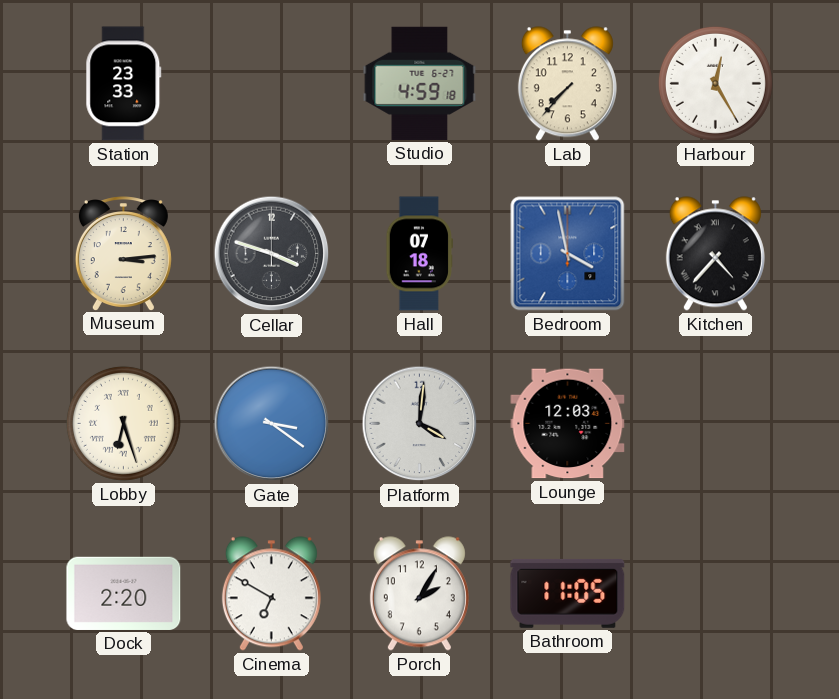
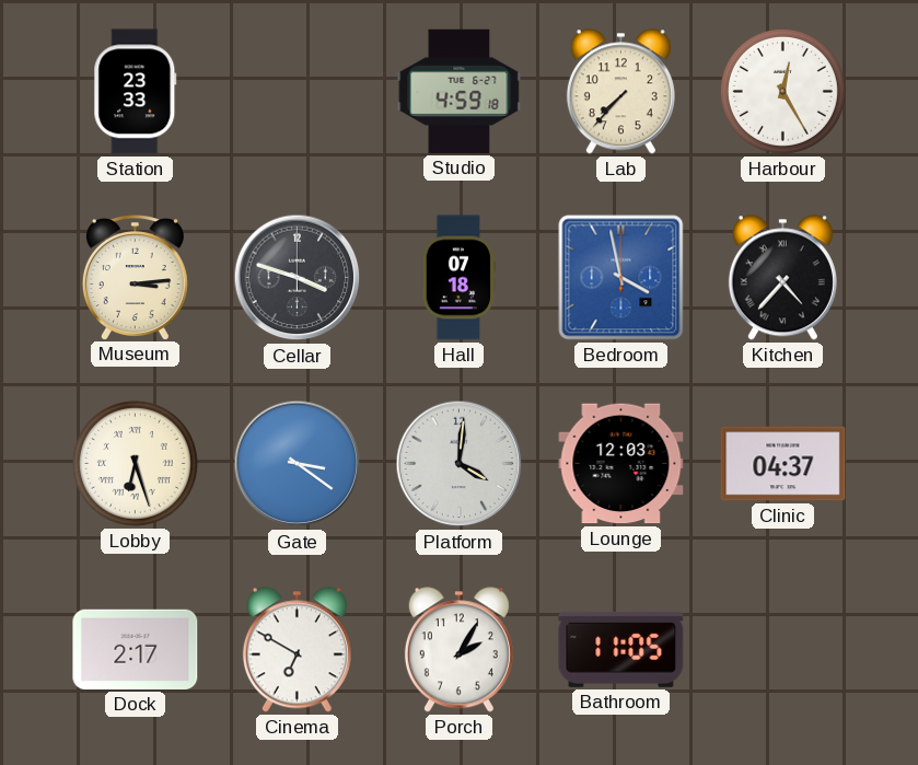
Clinic: none -> 04:37
Dock: 2:20 -> 2:17
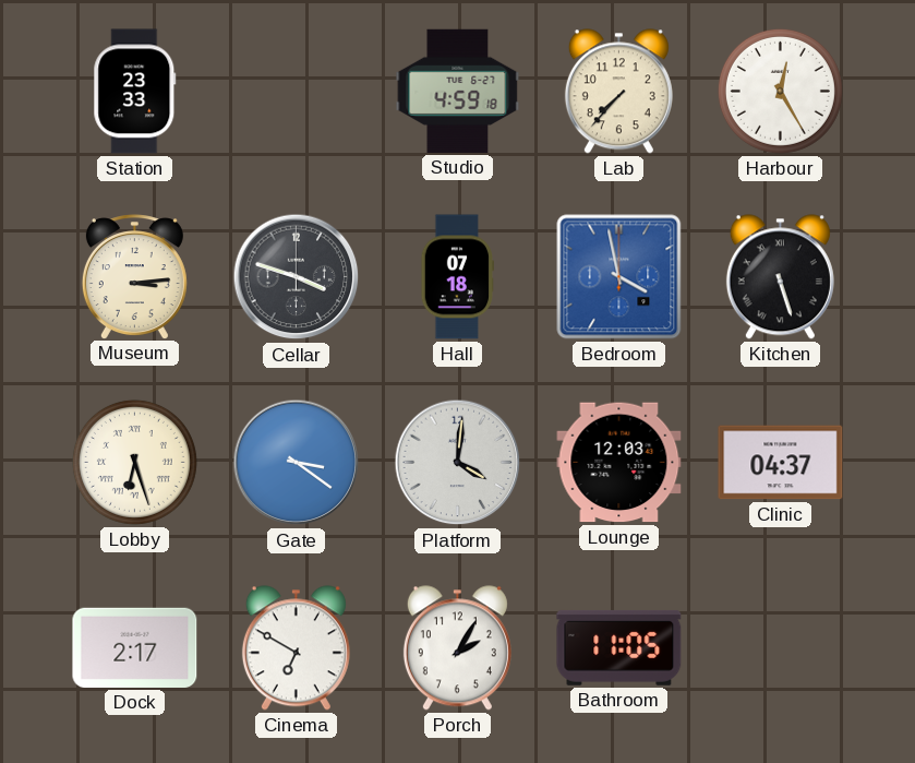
Kitchen: 4:37 -> 5:27
